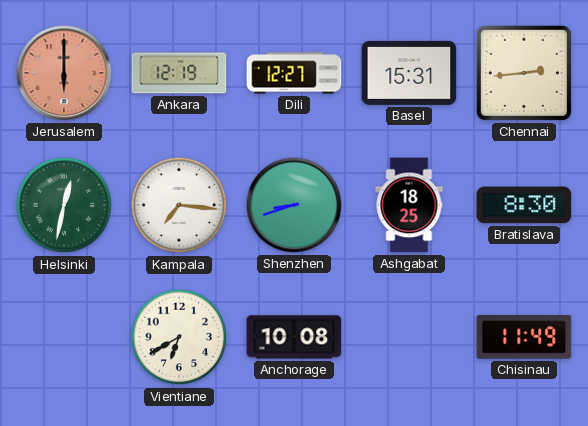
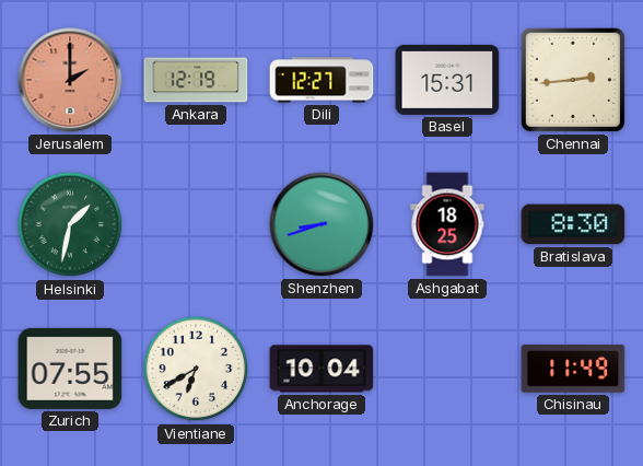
Jerusalem: 6:00 -> 2:00
Helsinki: 12:32 -> 1:32
Kampala: 7:16 -> none
Zurich: none -> 07:55
Anchorage: 10:08 -> 10:04
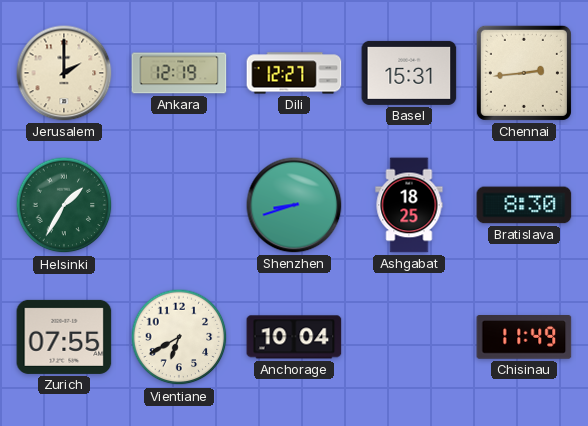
Jerusalem dial: salmon -> cream
Helsinki: 1:32 -> 1:35
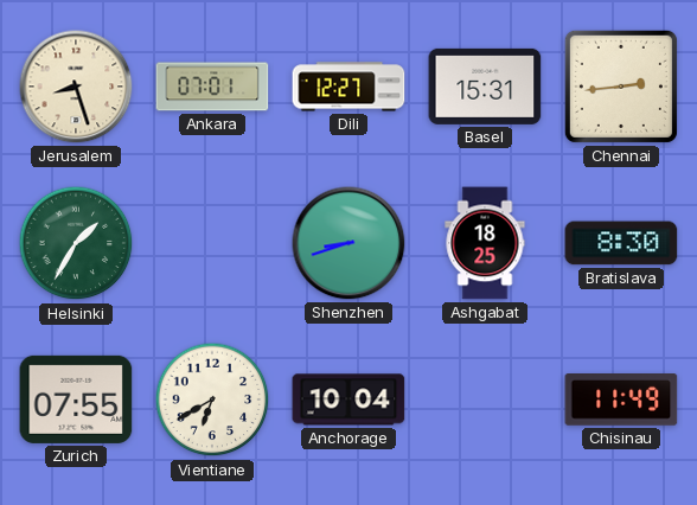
Jerusalem: 2:00 -> 8:27
Ankara: 12:19 -> 07:01
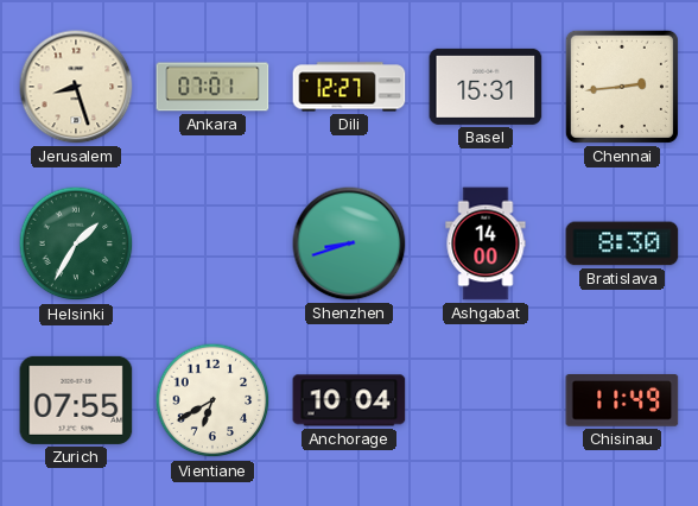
Ashgabat: 18:25 -> 14:00
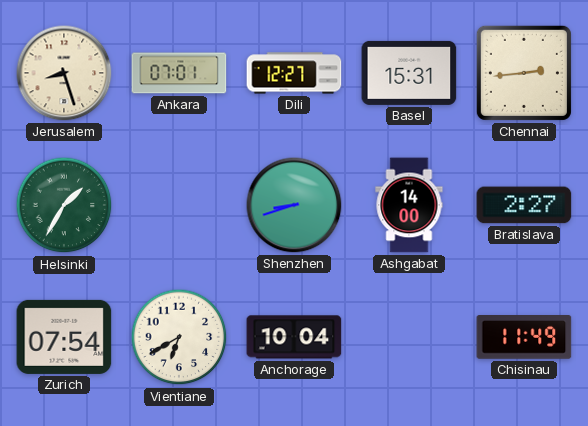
Bratislava: 8:30 -> 2:27
Zurich: 07:55 -> 07:54
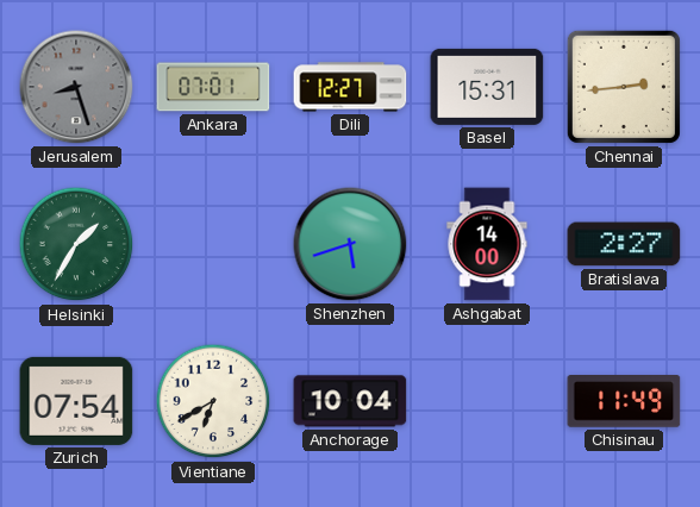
Jerusalem dial: cream -> grey
Shenzhen: 8:42 -> 5:42
